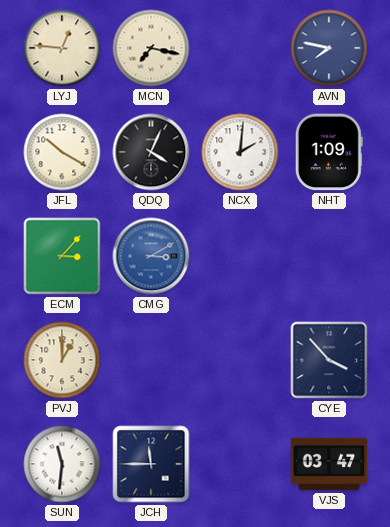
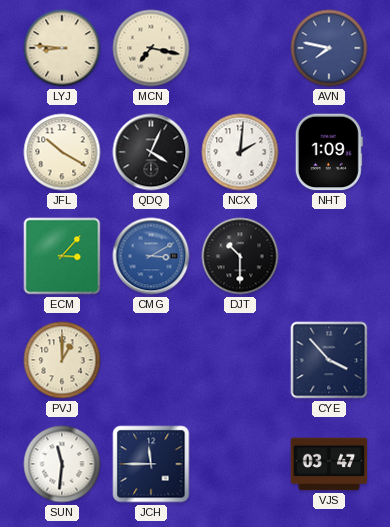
LYJ: 12:46 -> 8:46
DJT: none -> 10:30
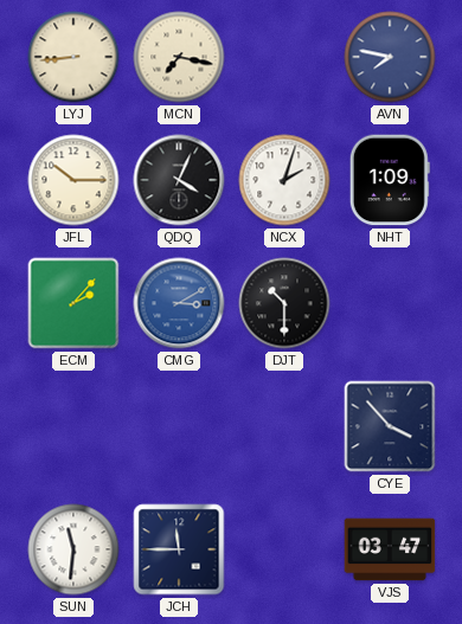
LYJ: 8:46 -> 8:44
JFL: 10:20 -> 10:15
NCX: 2:01 -> 2:03
ECM: 3:07 -> 2:07
PVJ: 1:00 -> none
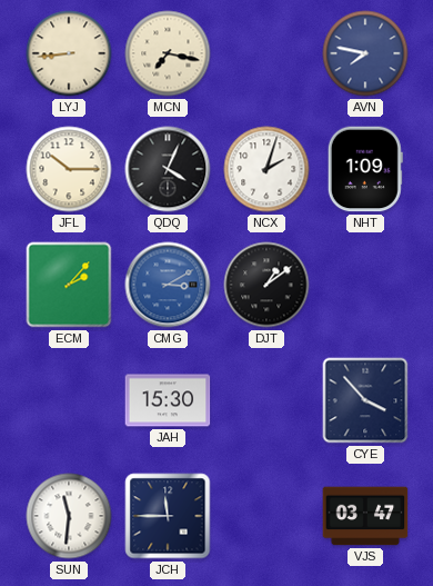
DJT: 10:30 -> 1:09
JAH: none -> 15:30
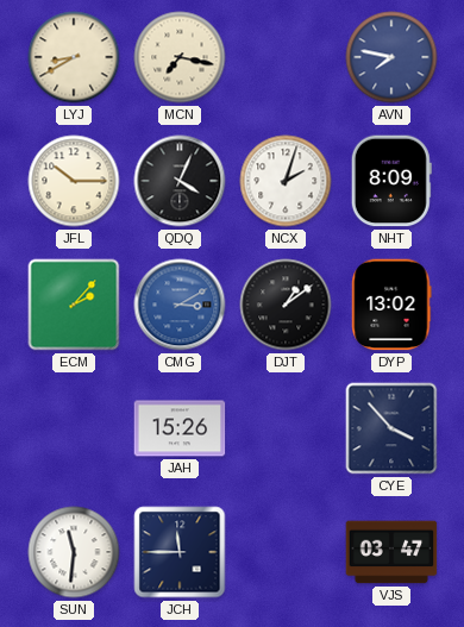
LYJ: 8:44 -> 8:40
NHT: 1:09 -> 8:09
DYP: none -> 13:02
JAH: 15:30 -> 15:26
